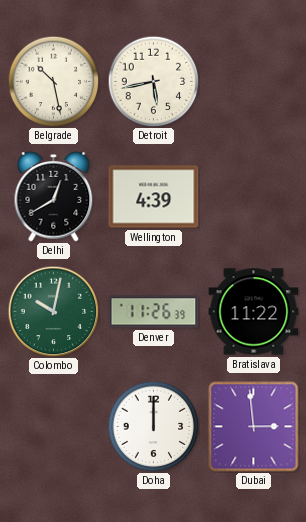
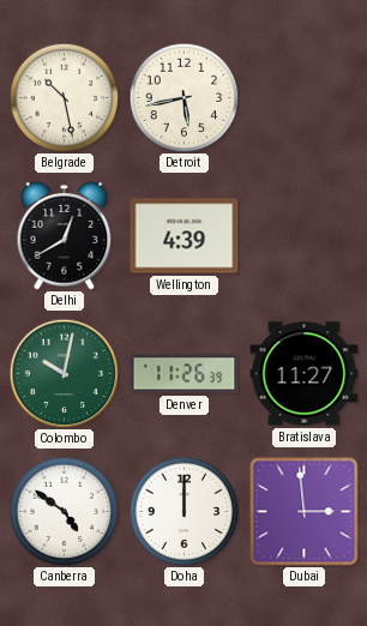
Bratislava: 11:22 -> 11:27
Canberra: none -> 4:51
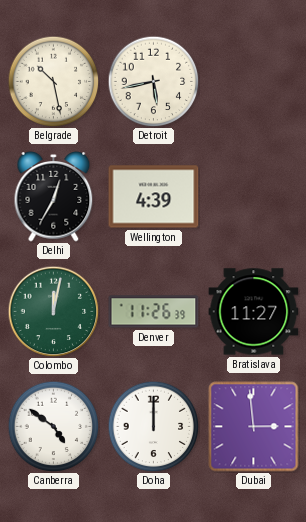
Delhi: 12:40 -> 12:35
Colombo: 10:02 -> 12:02
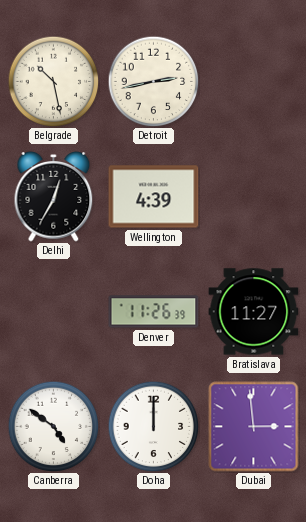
Detroit: 5:43 -> 2:43
Colombo: 12:02 -> none
